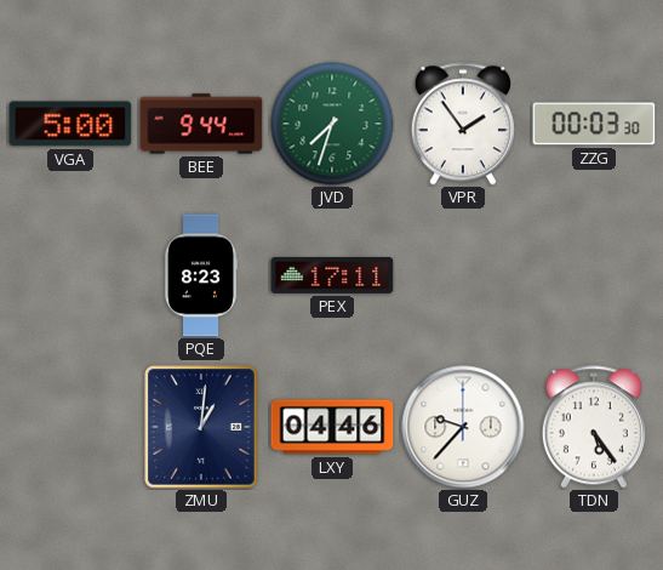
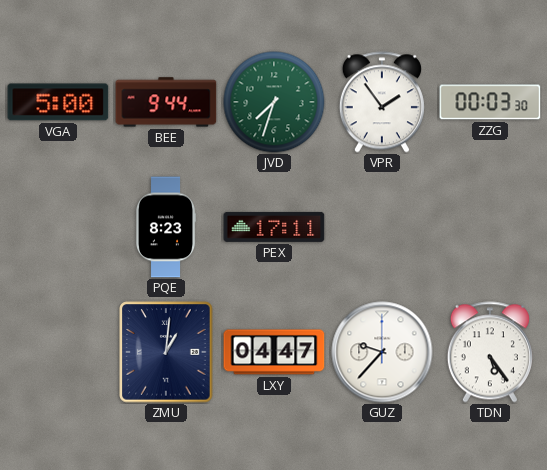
LXY: 04:46 -> 04:47
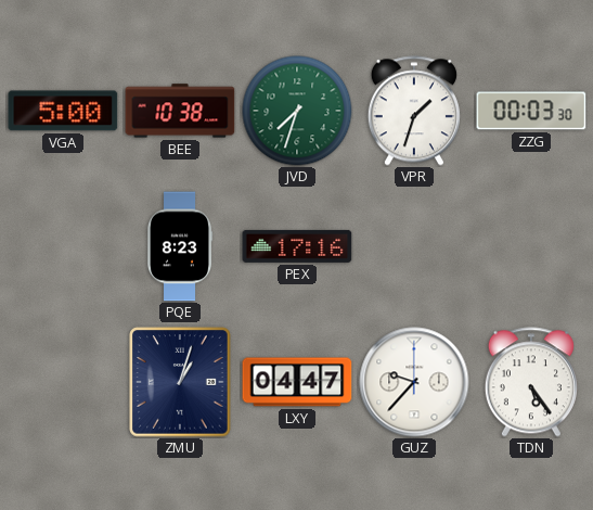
BEE: 9:44 -> 10:38
VPR: 1:54 -> 1:33
PEX: 17:11 -> 17:16
ZMU: 1:01 -> 1:03
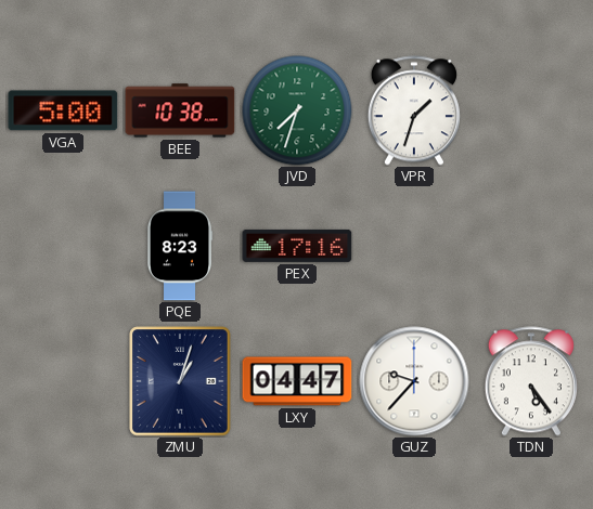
ZZG: 00:03 -> none
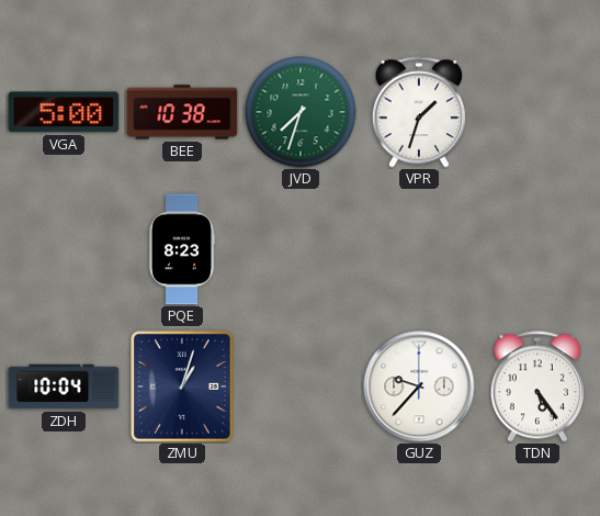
PEX: 17:16 -> none
ZDH: none -> 10:04
LXY: 04:47 -> none
